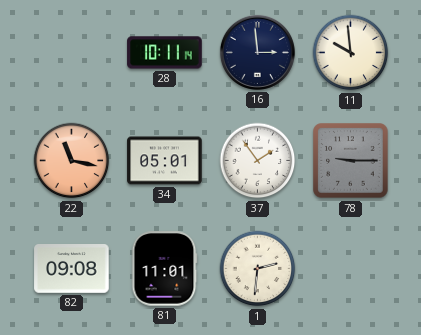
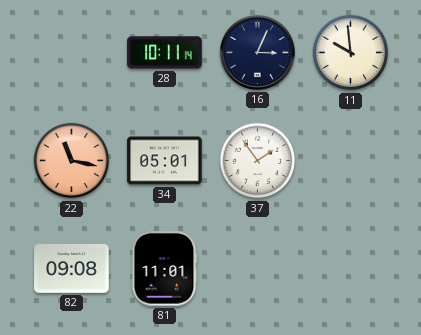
16: 2:59 -> 3:04
78: 9:15 -> none
1: 2:31 -> none
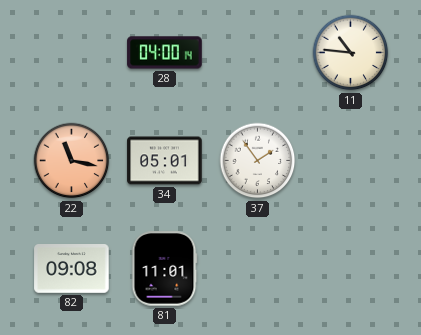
28: 10:11 -> 04:00
16: 3:04 -> none
11: 9:59 -> 10:46
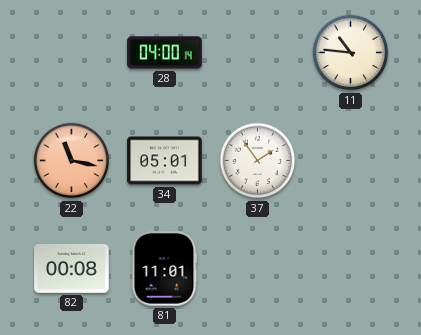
82: 09:08 -> 00:08
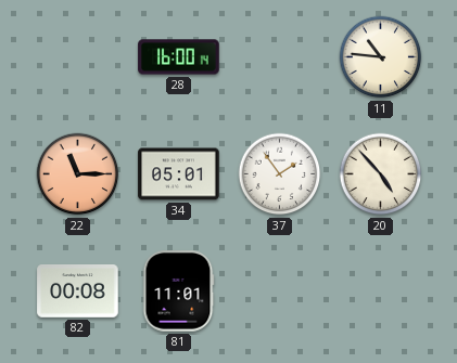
28: 04:00 -> 16:00
22: 11:17 -> 11:15
20: none -> 4:53
